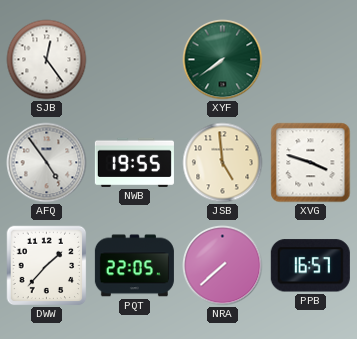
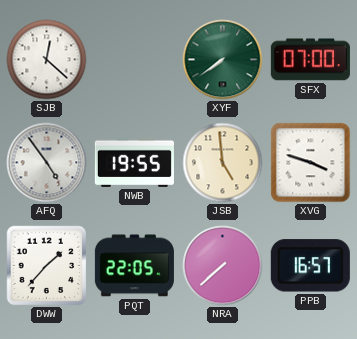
SJB: 12:24 -> 12:22
SFX: none -> 07:00
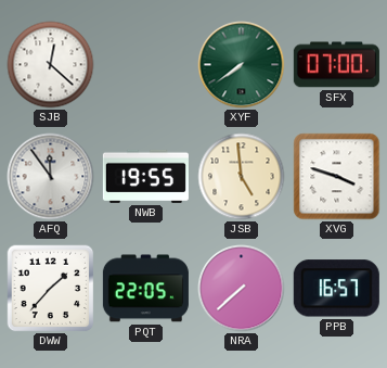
AFQ: 4:54 -> 11:54
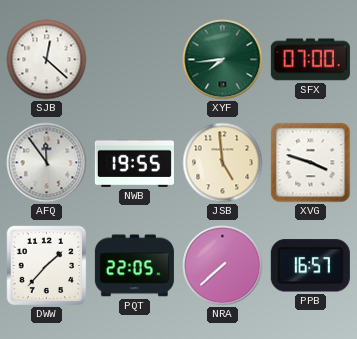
XYF: 7:39 -> 7:44
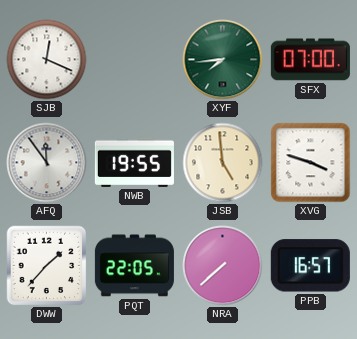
SJB: 12:22 -> 12:19
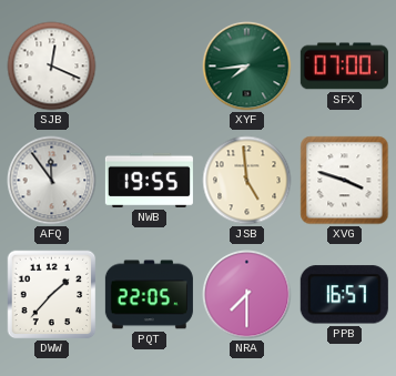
NRA: 7:38 -> 7:30
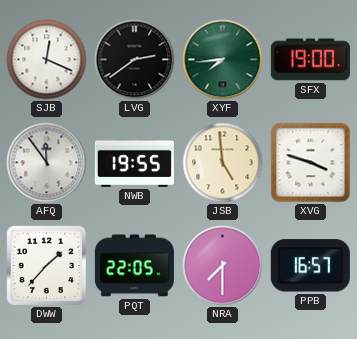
LVG: none -> 2:39
SFX: 07:00 -> 19:00
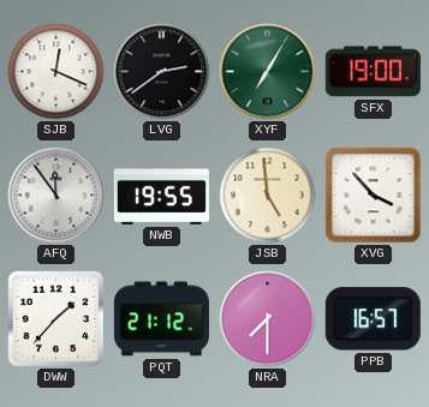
XYF: 7:44 -> 7:05
XVG: 3:48 -> 3:53
PQT: 22:05 -> 21:12
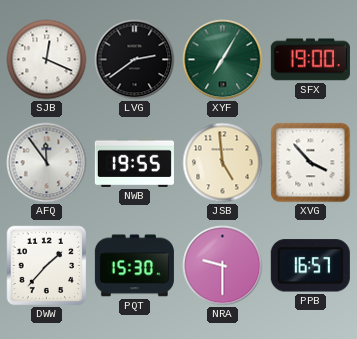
PQT: 21:12 -> 15:30
NRA: 7:30 -> 9:30
